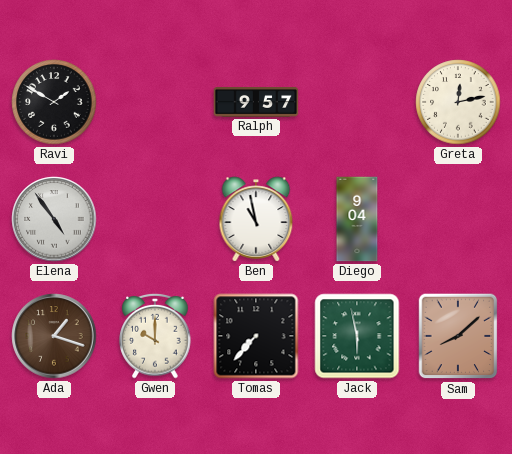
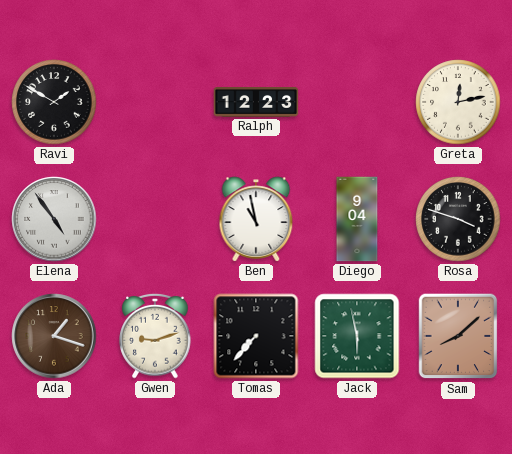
Ralph: 9:57 -> 12:23
Rosa: none -> 3:48
Gwen: 10:00 -> 9:12
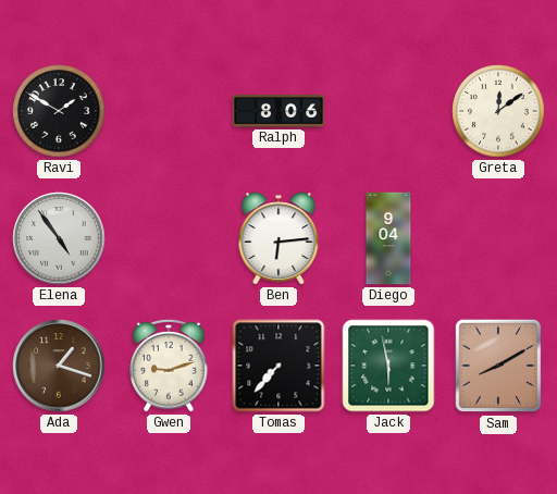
Ralph: 12:23 -> 8:06
Greta: 12:13 -> 12:09
Ben: 10:58 -> 6:14
Rosa: 3:48 -> none
Sam: 8:08 -> 8:10
